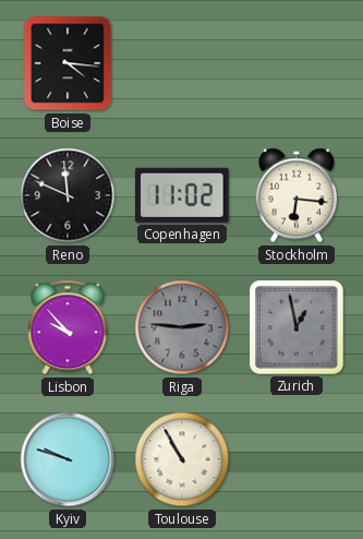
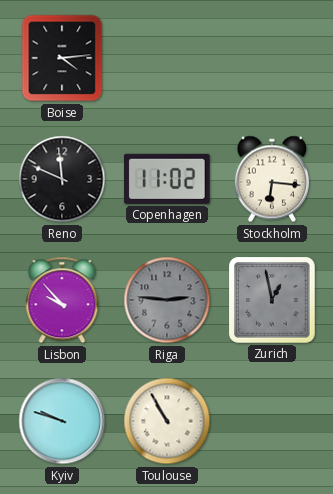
Boise: 4:16 -> 4:14
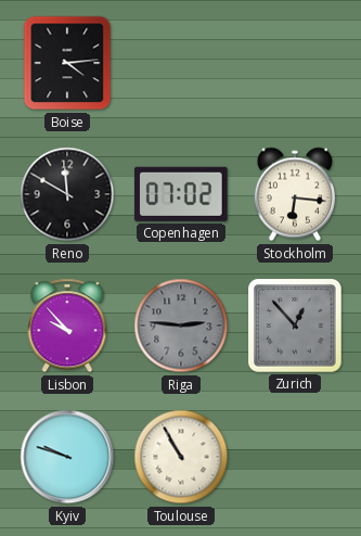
Reno: 11:49 -> 11:50
Copenhagen: 11:02 -> 07:02
Zurich: 12:58 -> 12:53
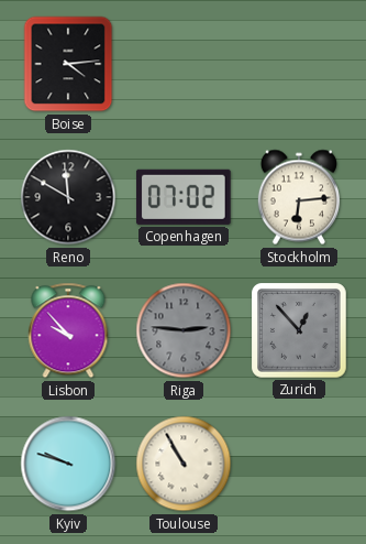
Stockholm: 6:16 -> 6:14
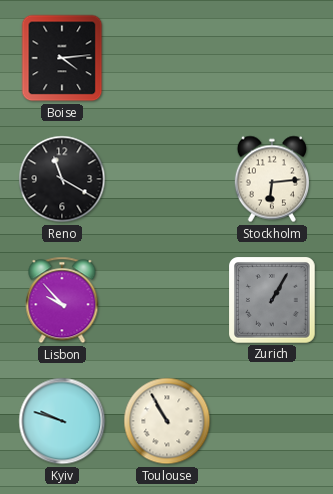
Reno: 11:50 -> 11:20
Copenhagen: 07:02 -> none
Riga: 2:46 -> none
Zurich: 12:53 -> 1:05
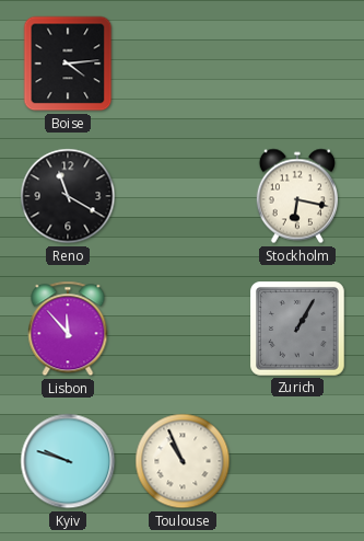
Stockholm: 6:14 -> 6:17
Lisbon: 9:53 -> 11:53
Toulouse: 10:55 -> 10:56
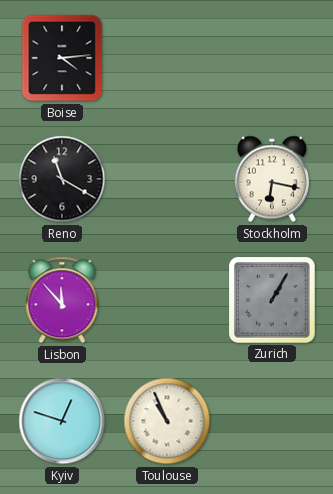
Kyiv: 9:48 -> 12:48
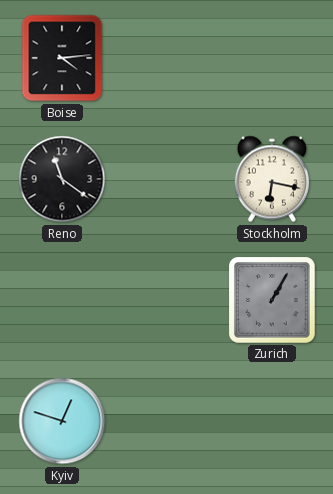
Reno: 11:20 -> 11:21
Lisbon: 11:53 -> none
Toulouse: 10:56 -> none
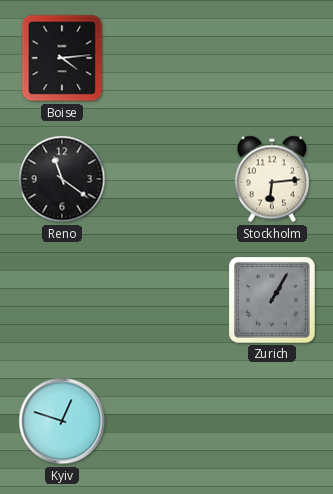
Stockholm: 6:17 -> 6:14
